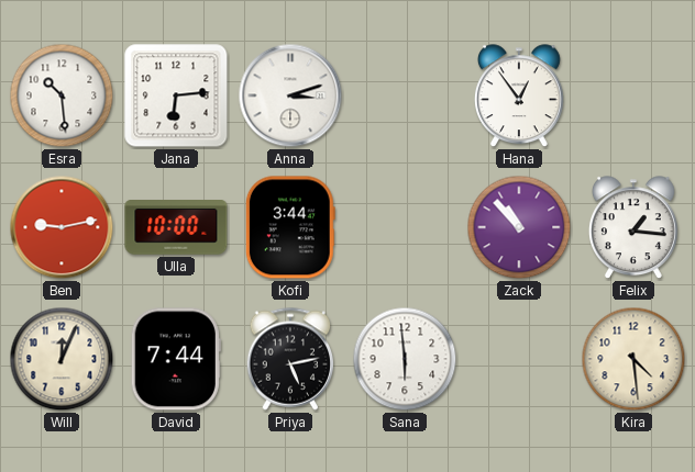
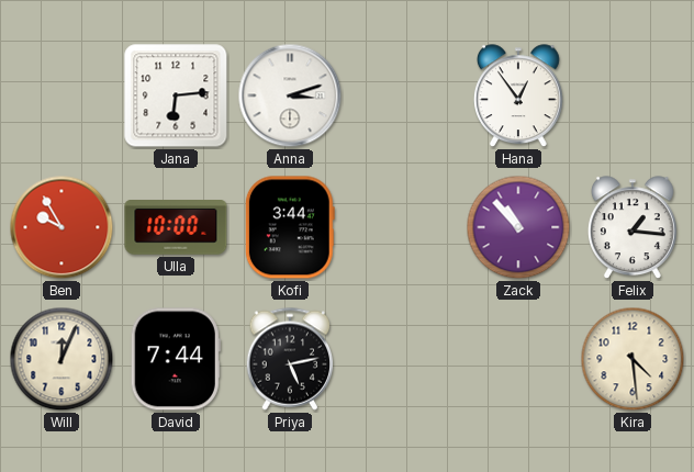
Esra: 10:29 -> none
Ben: 9:13 -> 9:55
Sana: 5:59 -> none
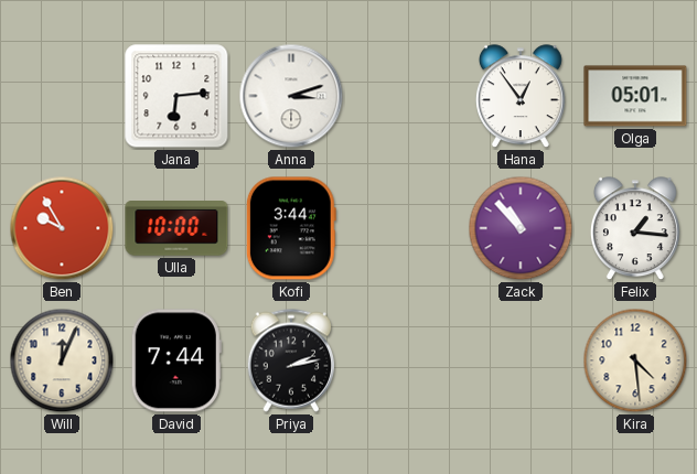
Olga: none -> 05:01
Priya: 5:13 -> 2:13
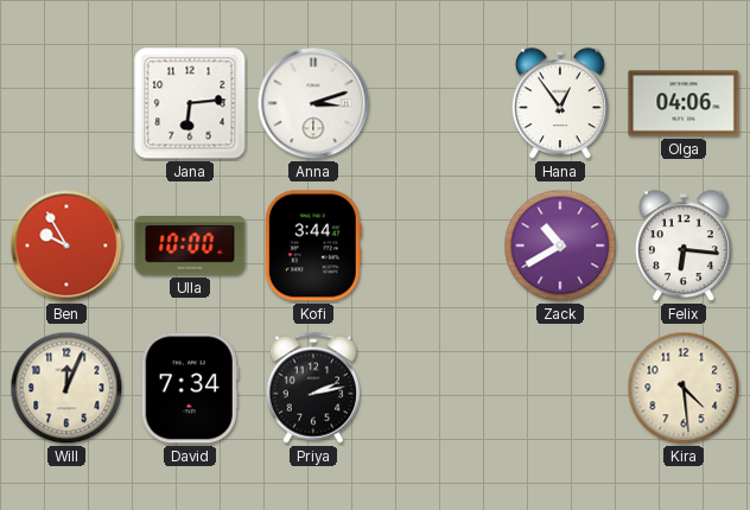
Olga: 05:01 -> 04:06
Zack: 10:53 -> 10:40
Felix: 1:16 -> 6:16
David: 7:44 -> 7:34
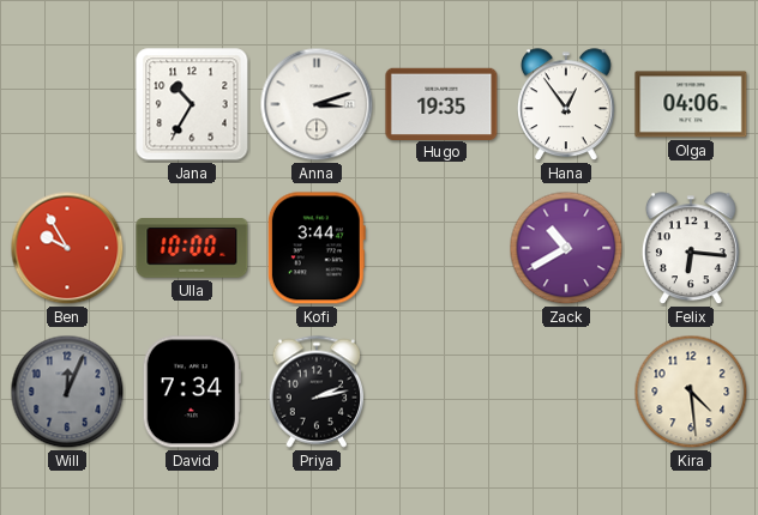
Jana: 6:14 -> 10:35
Hugo: none -> 19:35
Will dial: cream -> grey
